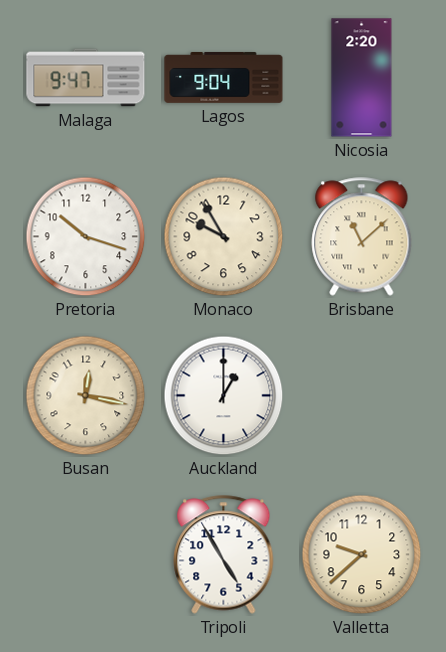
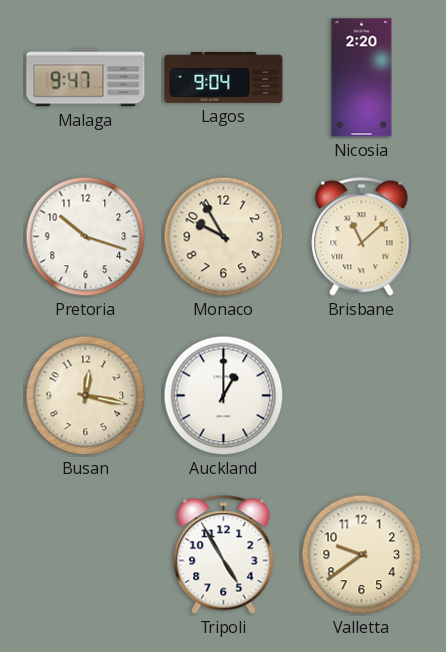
Valletta: 9:38 -> 9:39
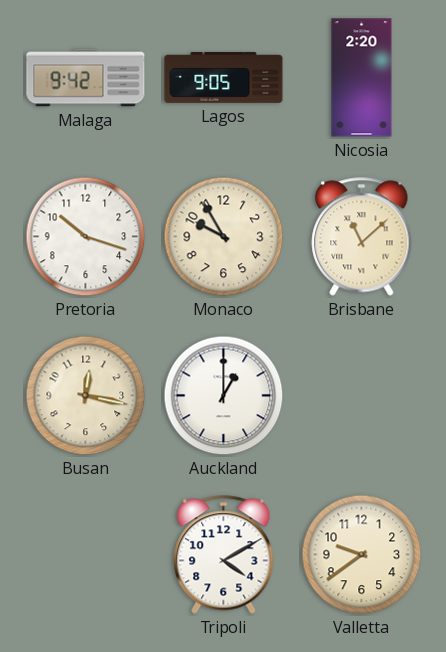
Malaga: 9:47 -> 9:42
Lagos: 9:04 -> 9:05
Tripoli: 4:55 -> 4:10
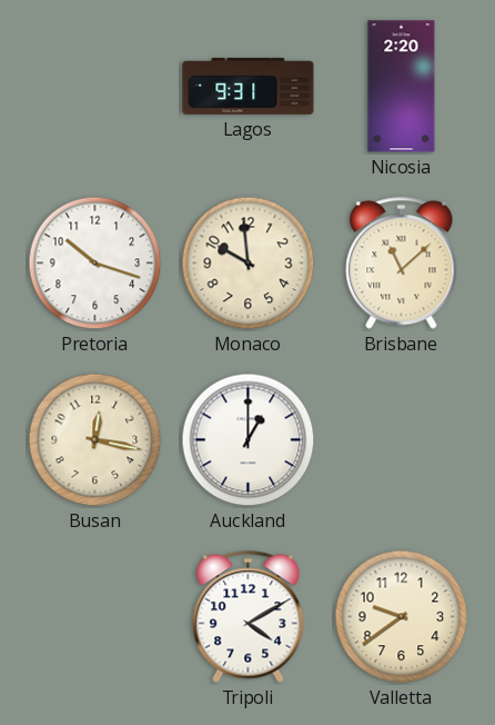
Malaga: 9:42 -> none
Lagos: 9:05 -> 9:31
Monaco: 9:55 -> 9:59
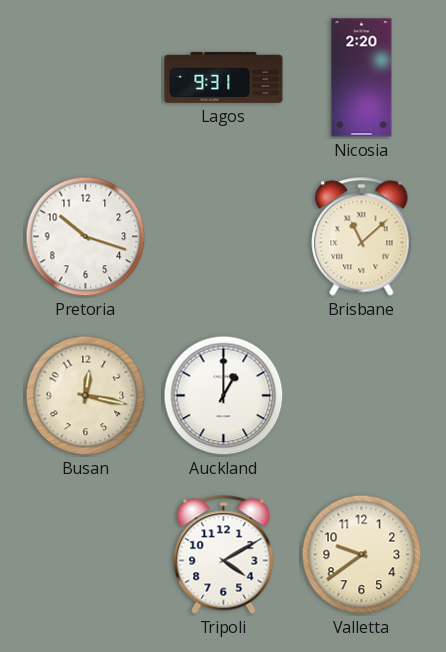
Monaco: 9:59 -> none
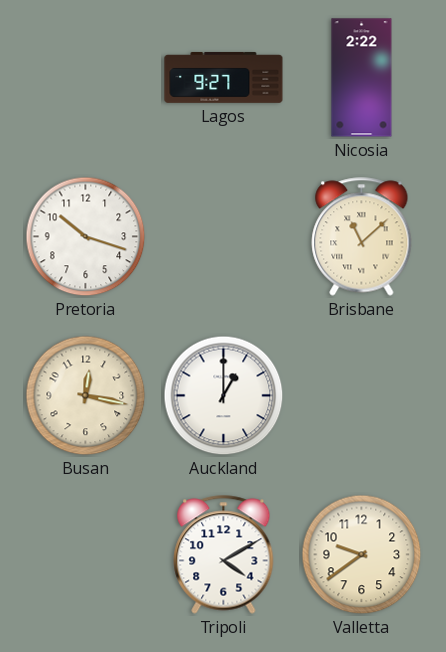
Lagos: 9:31 -> 9:27
Nicosia: 2:20 -> 2:22
